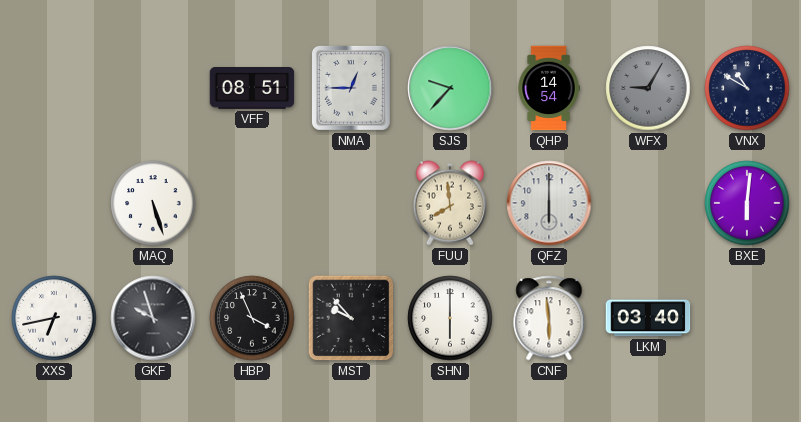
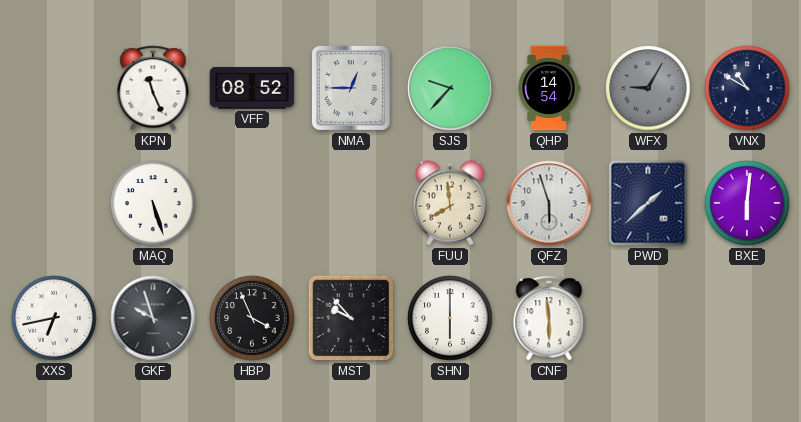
KPN: none -> 11:26
VFF: 08:51 -> 08:52
QFZ: 6:00 -> 5:57
PWD: none -> 1:38
LKM: 03:40 -> none
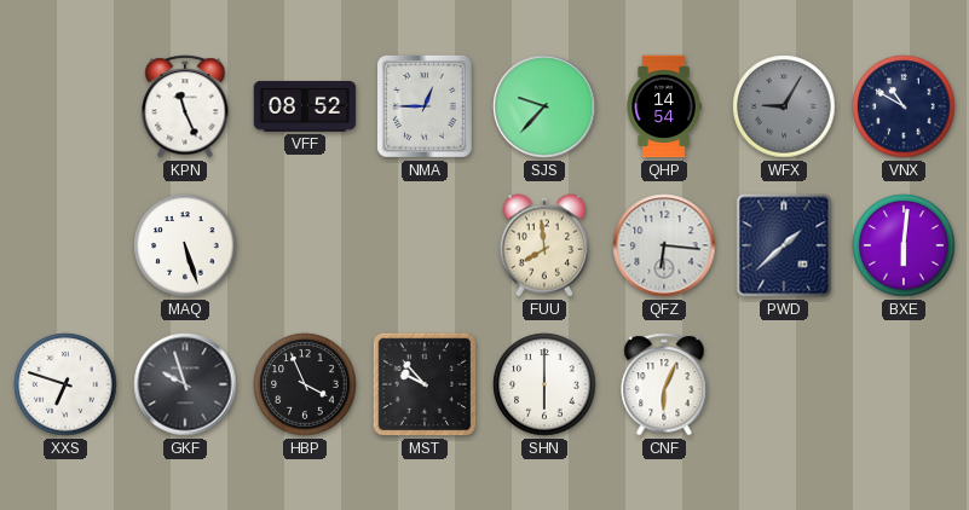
QFZ: 5:57 -> 6:16
XXS: 6:43 -> 6:48
CNF: 5:59 -> 6:04
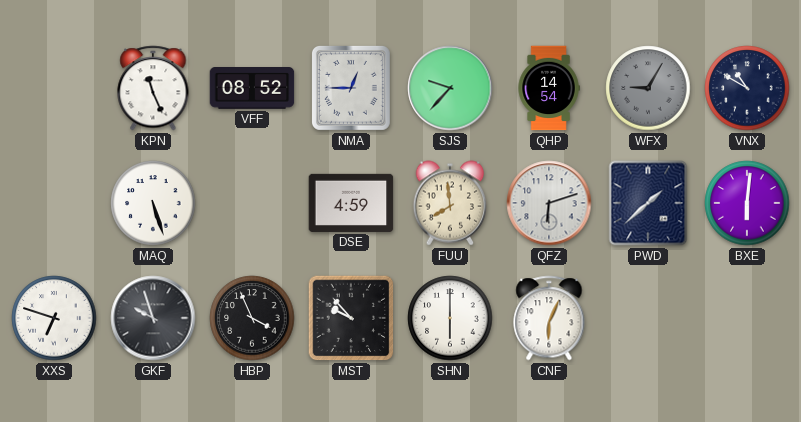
DSE: none -> 4:59
QFZ: 6:16 -> 6:12
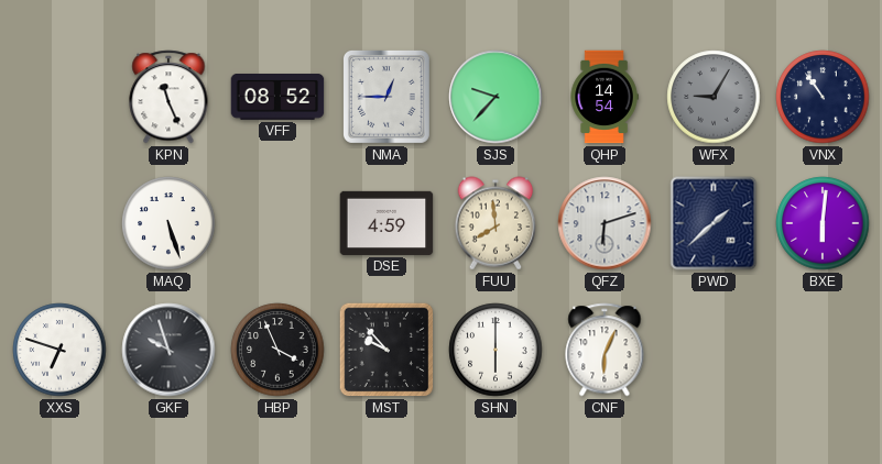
VNX: 10:50 -> 10:54
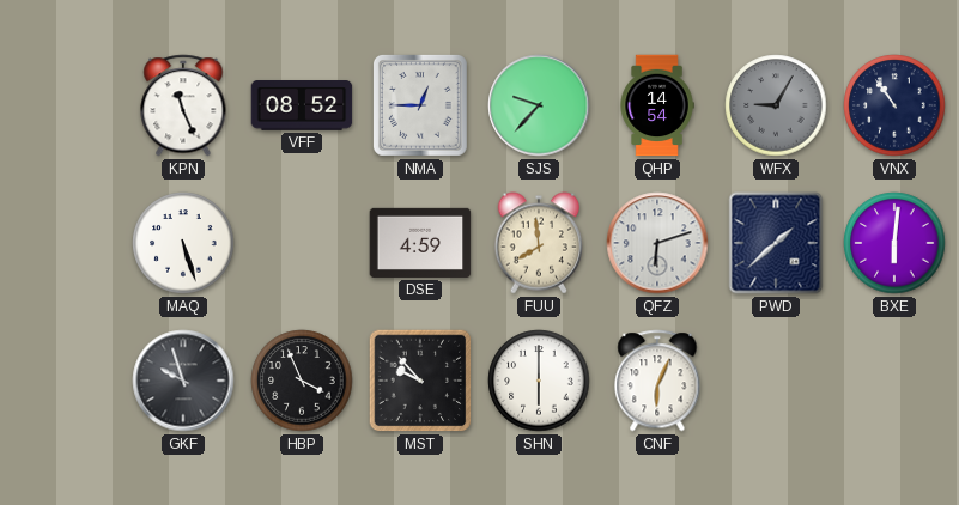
XXS: 6:48 -> none
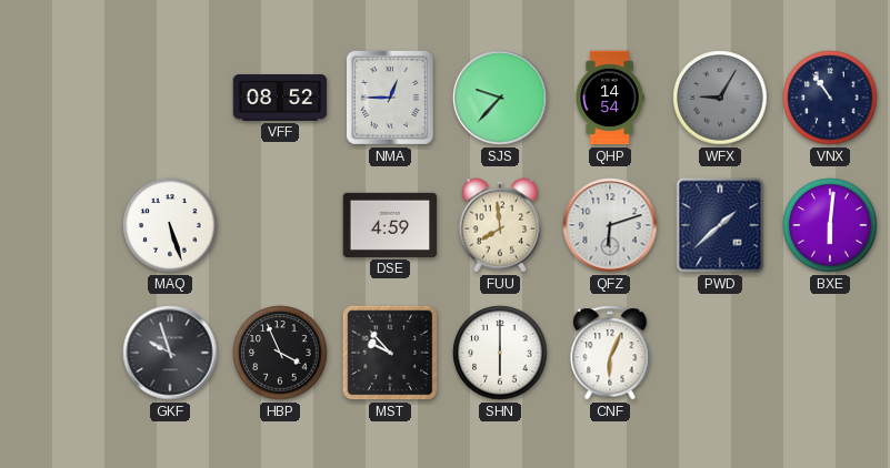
KPN: 11:26 -> none
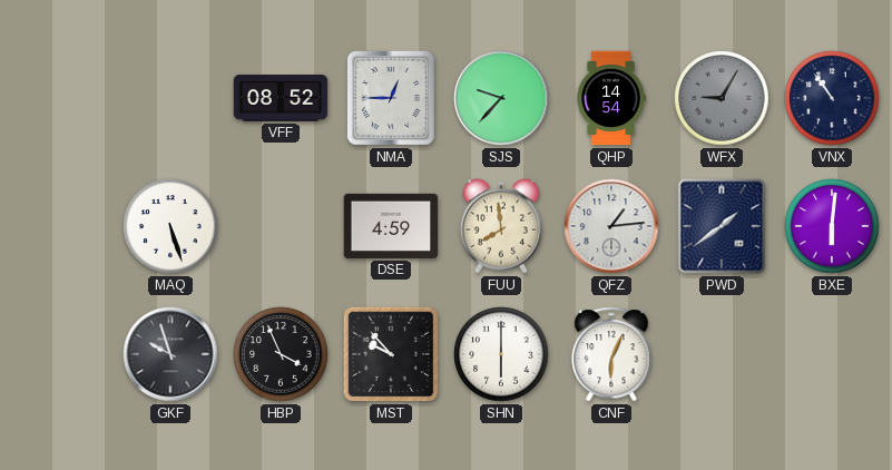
QFZ: 6:12 -> 1:14
PWD: 1:38 -> 1:39
